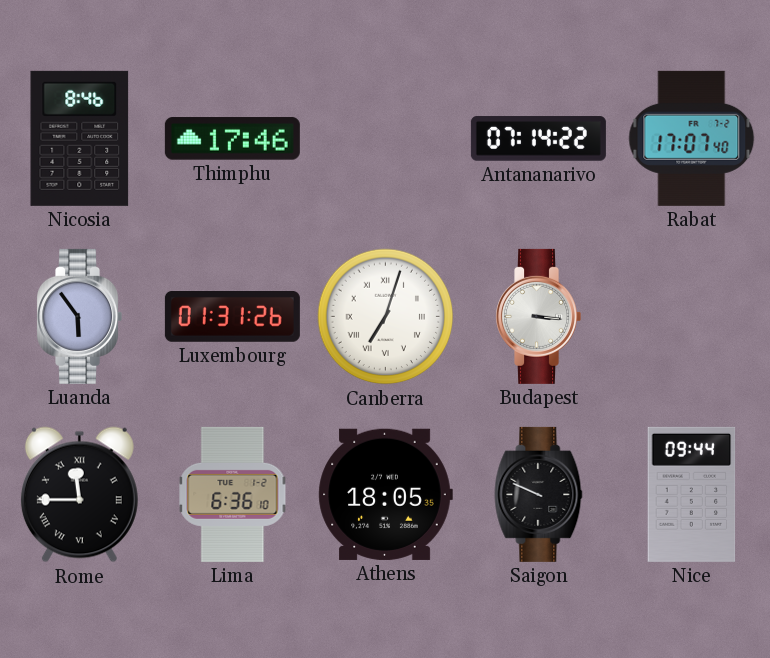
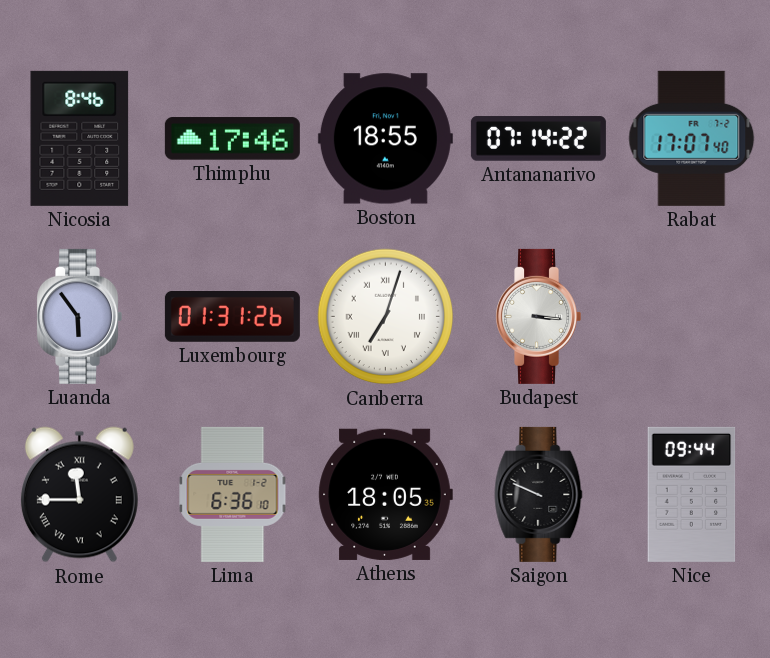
Boston: none -> 18:55
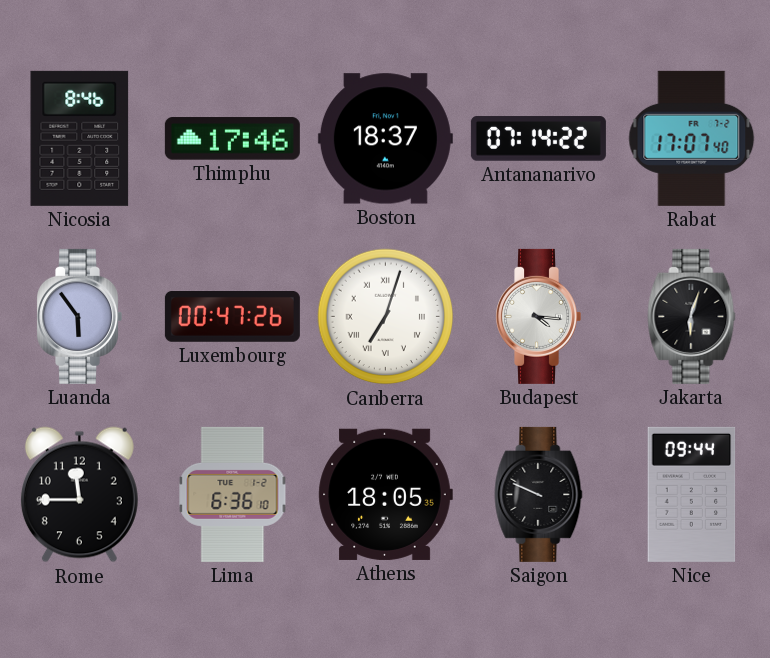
Boston: 18:55 -> 18:37
Luxembourg: 01:31 -> 00:47
Budapest: 3:16 -> 4:16
Jakarta: none -> 6:03
Rome numerals: Roman -> Arabic
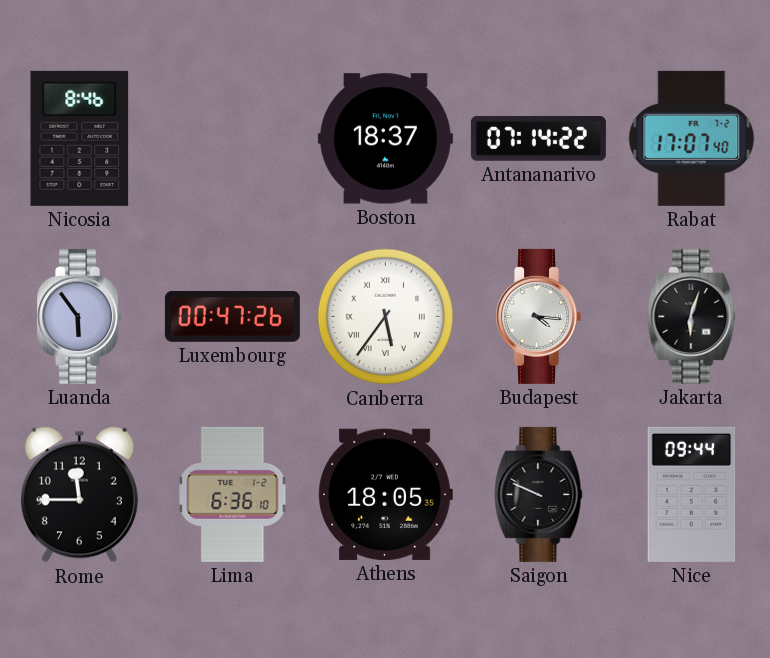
Thimphu: 17:46 -> none
Canberra: 7:03 -> 5:36
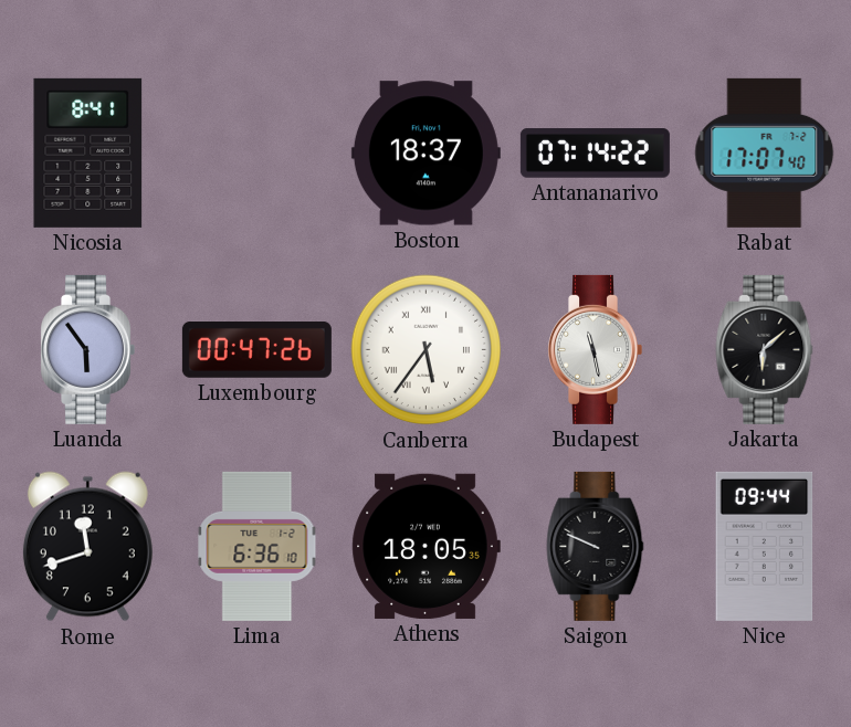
Nicosia: 8:46 -> 8:41
Budapest: 4:16 -> 11:28
Jakarta: 6:03 -> 6:08
Rome: 11:45 -> 11:42
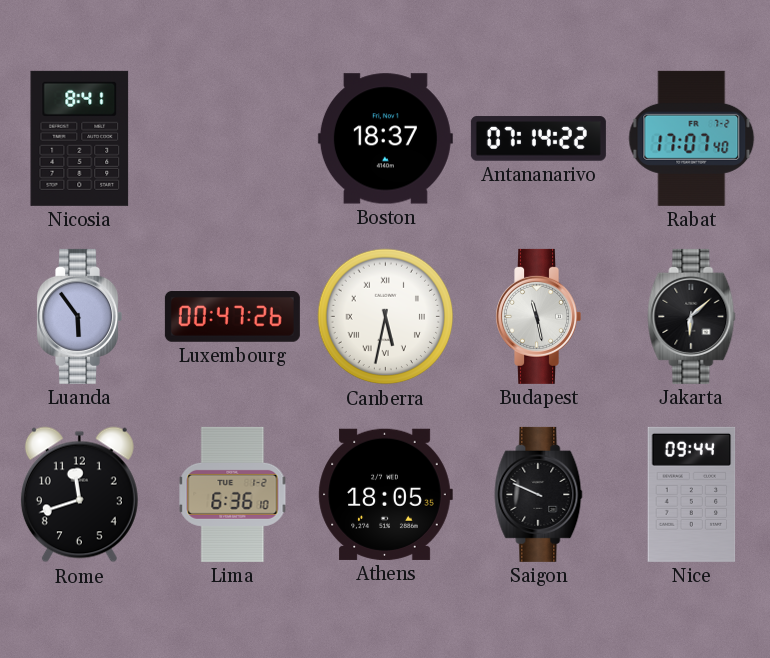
Canberra: 5:36 -> 5:32
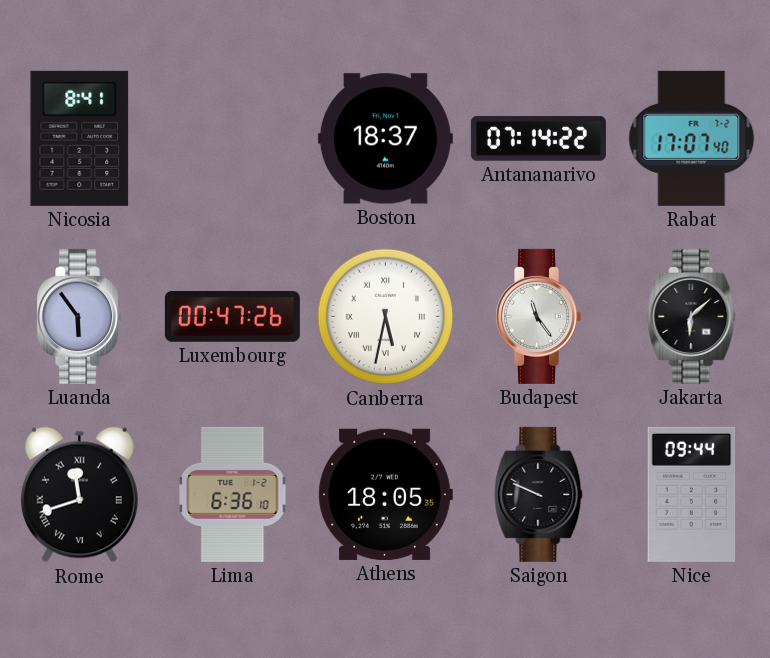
Budapest: 11:28 -> 11:24
Rome numerals: Arabic -> Roman
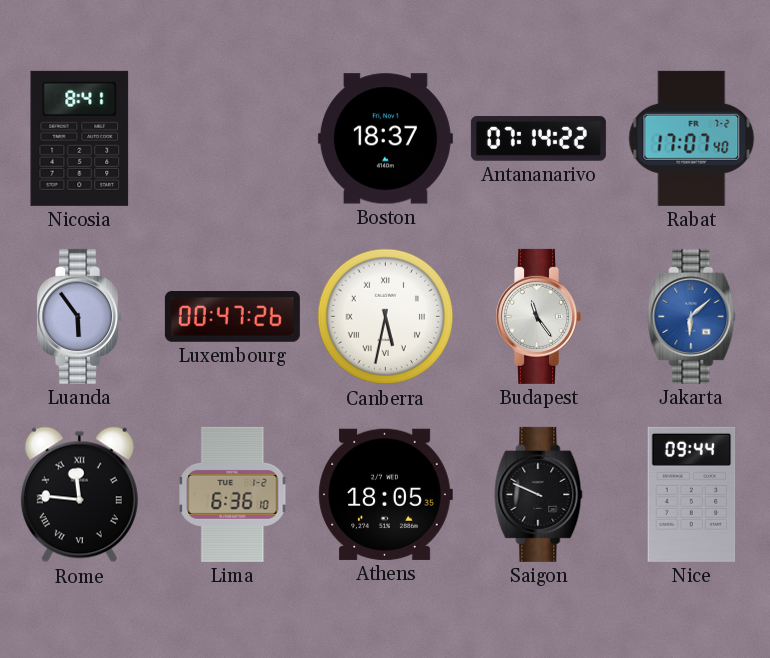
Jakarta dial: black -> blue
Rome: 11:42 -> 11:46
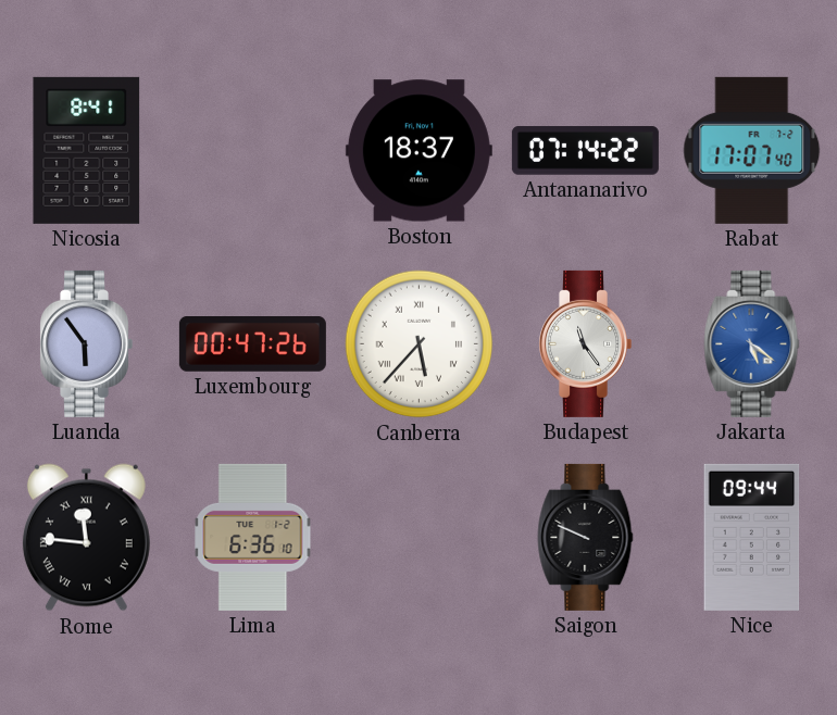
Canberra: 5:32 -> 5:37
Jakarta: 6:08 -> 5:21
Athens: 18:05 -> none
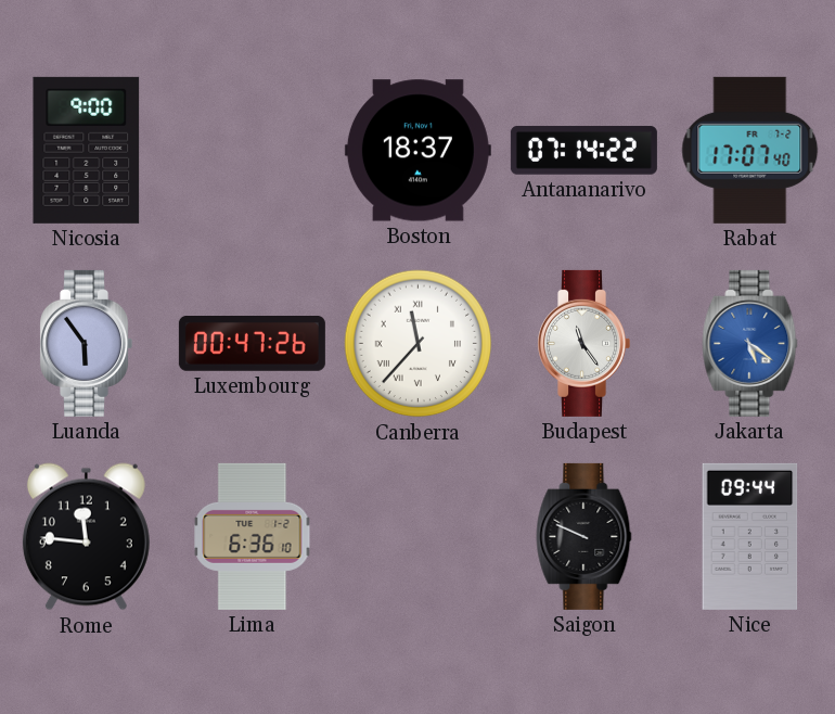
Nicosia: 8:41 -> 9:00
Canberra: 5:37 -> 11:37
Rome numerals: Roman -> Arabic
